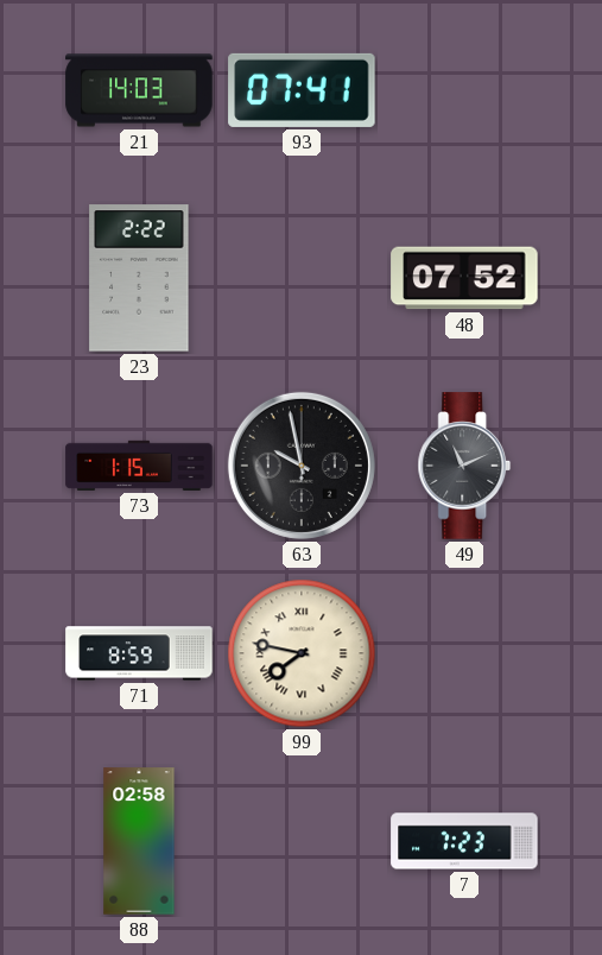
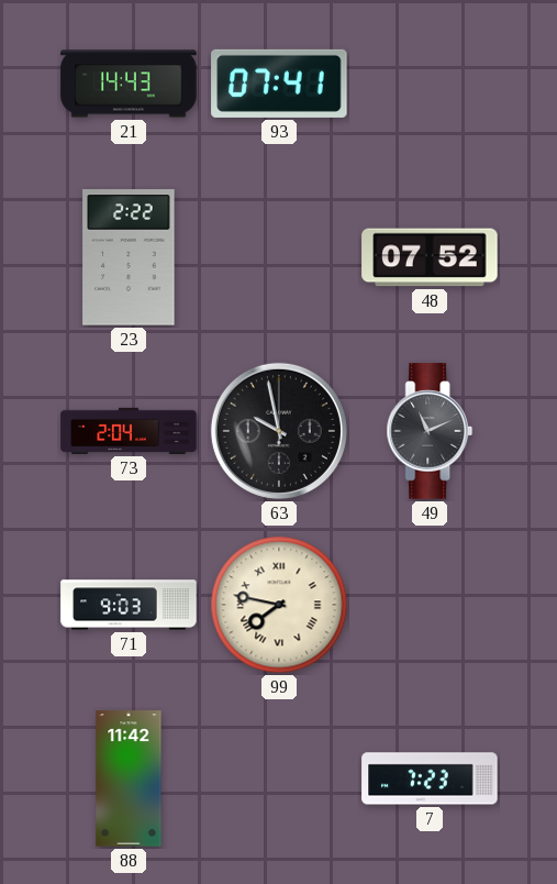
21: 14:03 -> 14:43
73: 1:15 -> 2:04
71: 8:59 -> 9:03
88: 02:58 -> 11:42
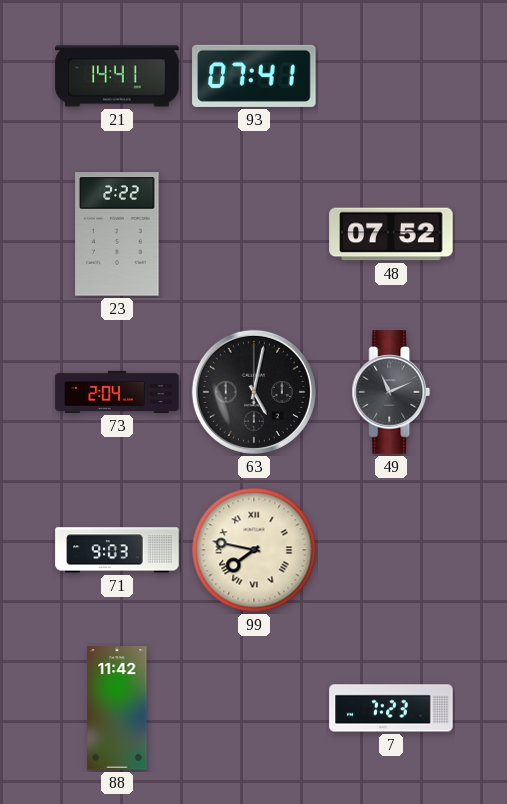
21: 14:43 -> 14:41
63: 9:58 -> 5:02
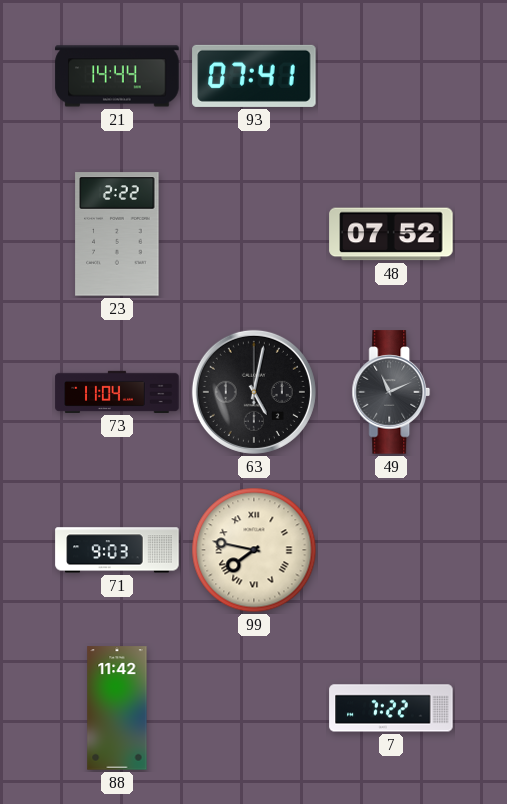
21: 14:41 -> 14:44
73: 2:04 -> 11:04
7: 7:23 -> 7:22
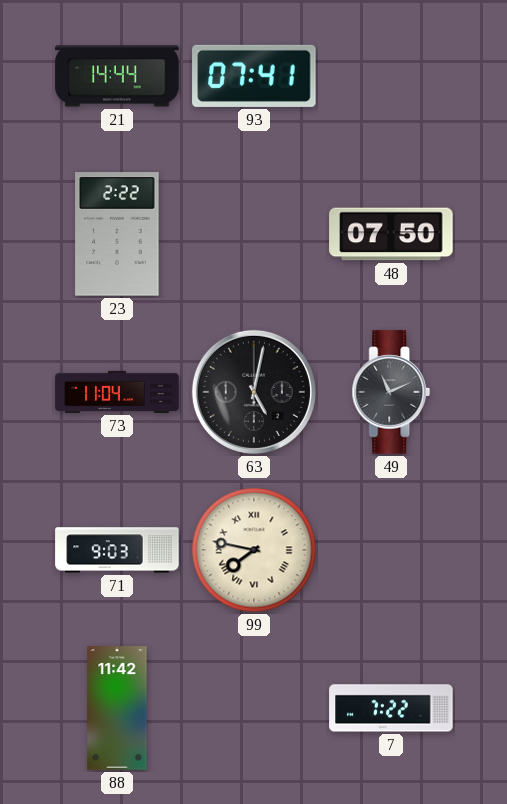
48: 07:52 -> 07:50
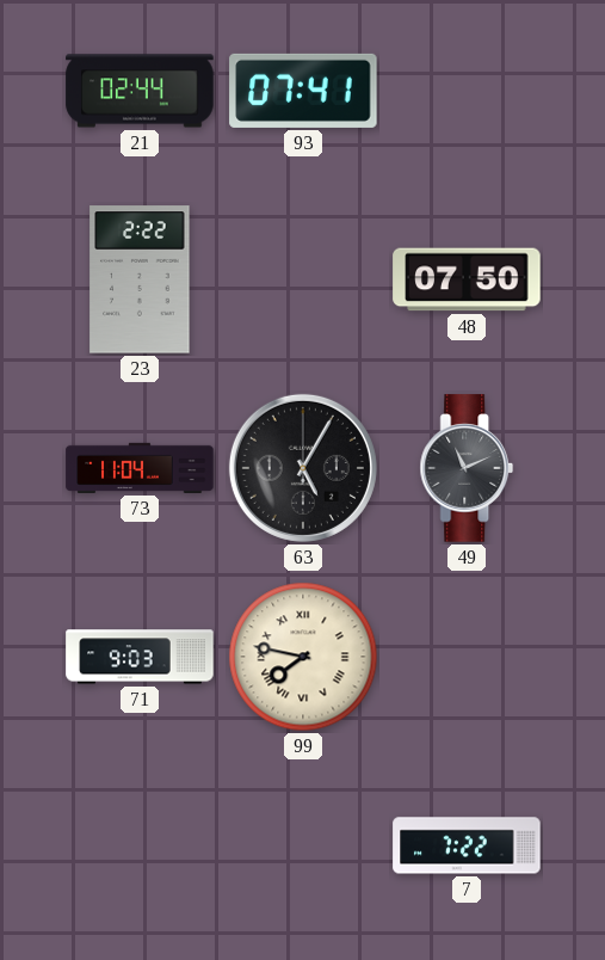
21: 14:44 -> 02:44
63: 5:02 -> 5:05
88: 11:42 -> none
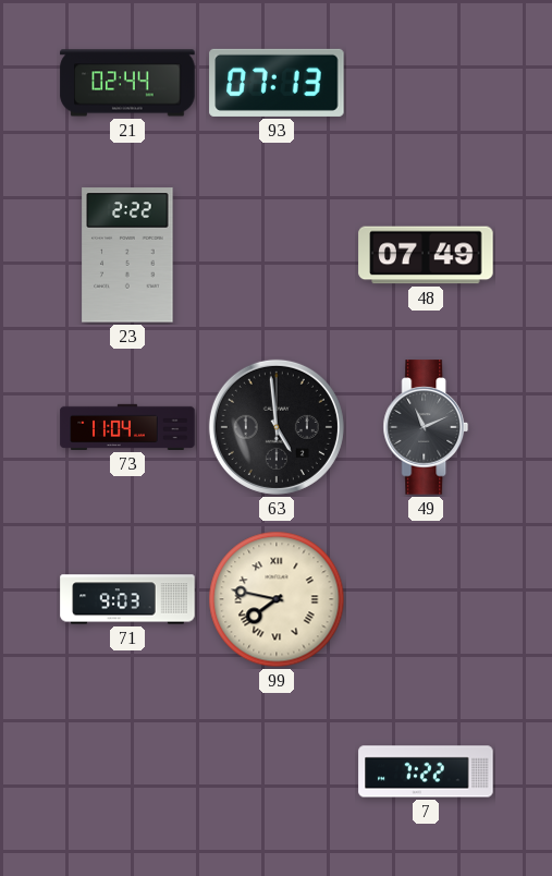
93: 07:41 -> 07:13
48: 07:50 -> 07:49
63: 5:05 -> 4:59
